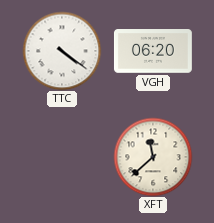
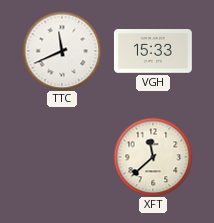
TTC: 4:21 -> 11:41
VGH: 06:20 -> 15:33
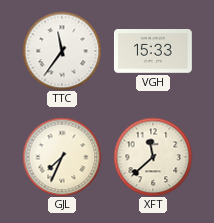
TTC: 11:41 -> 11:36
GJL: none -> 7:34
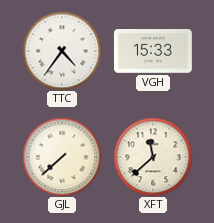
TTC: 11:36 -> 4:36
GJL: 7:34 -> 7:38
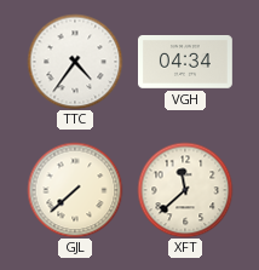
VGH: 15:33 -> 04:34
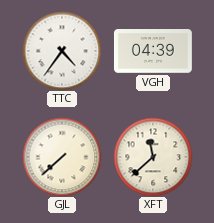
VGH: 04:34 -> 04:39
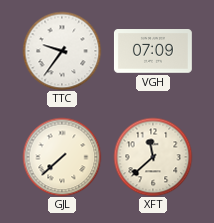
TTC: 4:36 -> 9:36
VGH: 04:39 -> 07:09
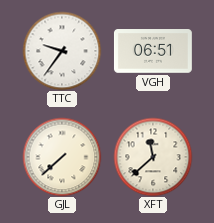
VGH: 07:09 -> 06:51
